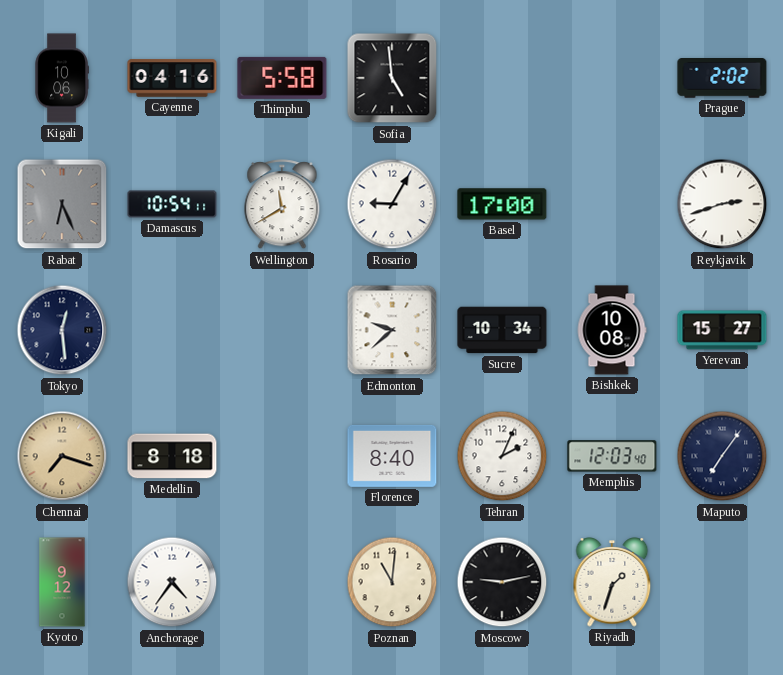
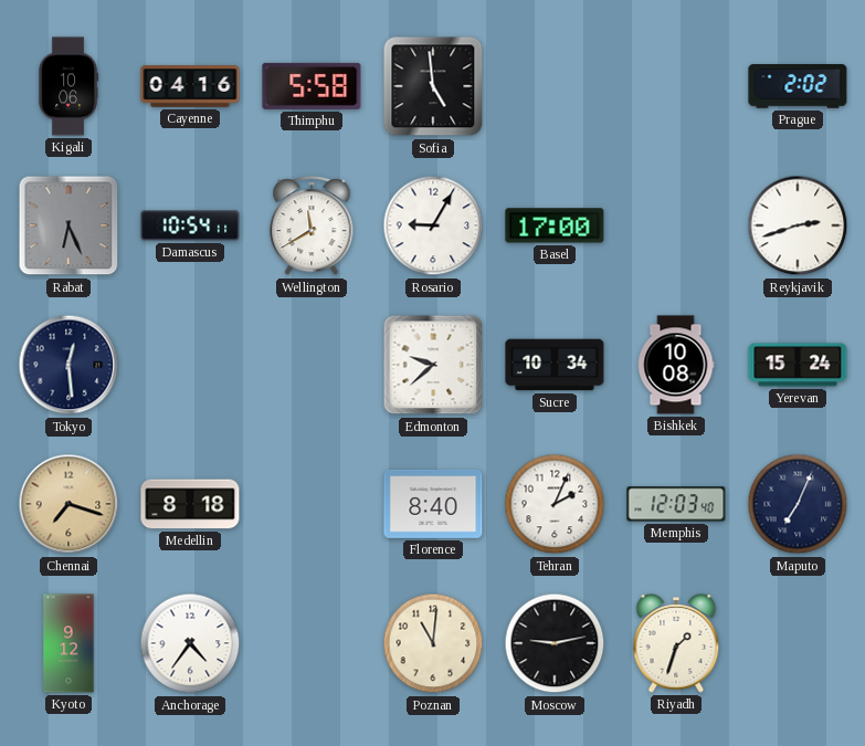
Yerevan: 15:27 -> 15:24
Maputo: 7:06 -> 7:04
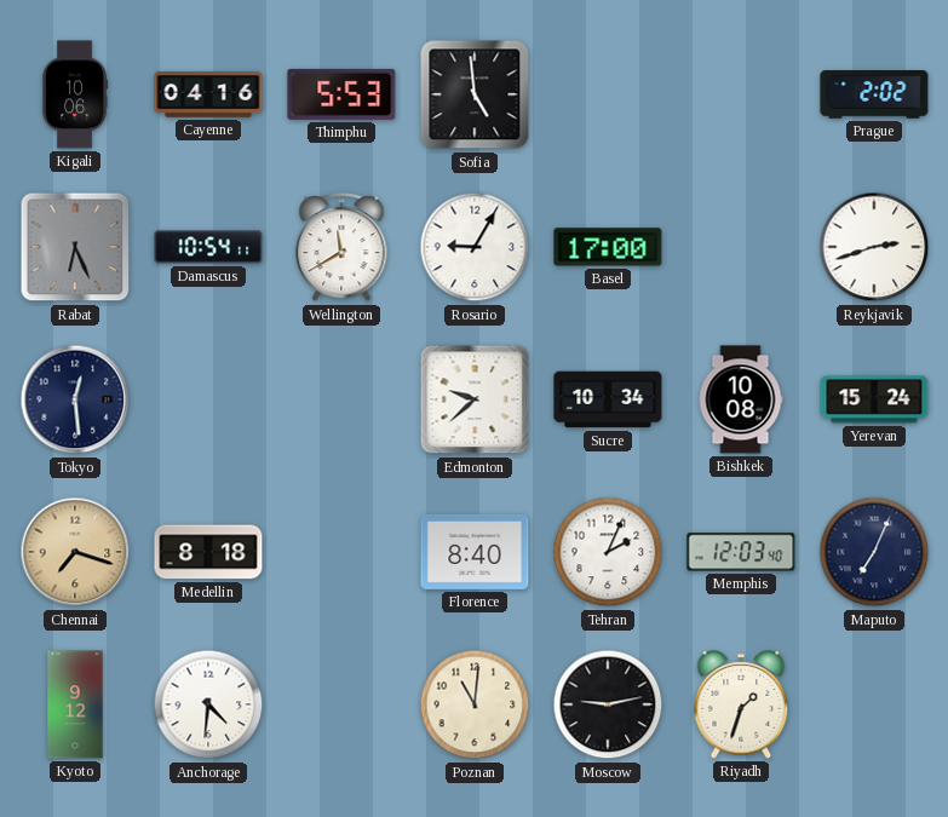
Thimphu: 5:58 -> 5:53
Anchorage: 4:36 -> 4:31
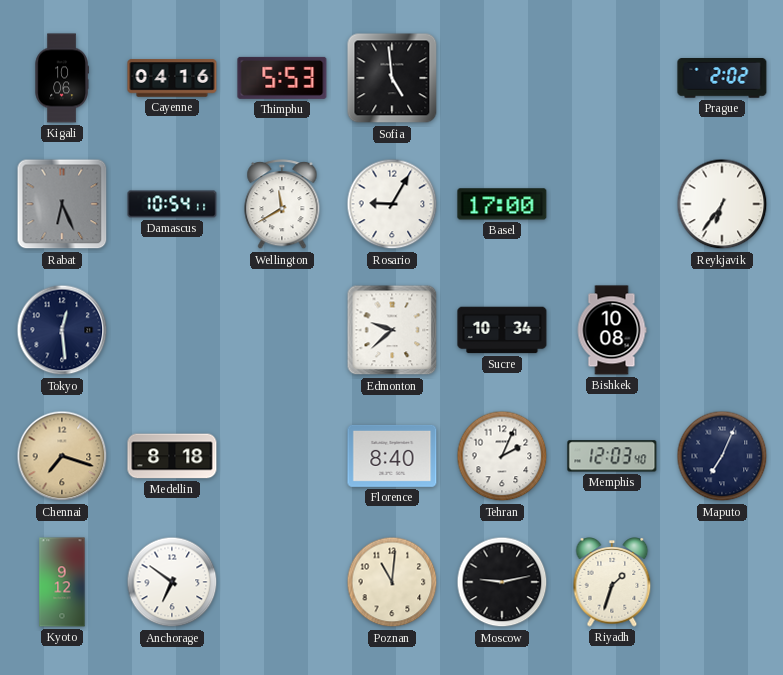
Reykjavik: 2:42 -> 6:36
Yerevan: 15:24 -> none
Anchorage: 4:31 -> 6:51
